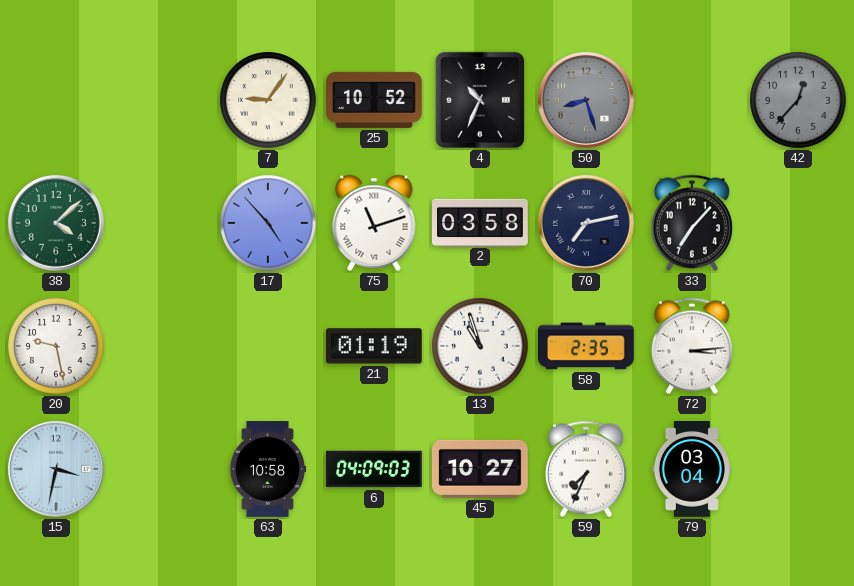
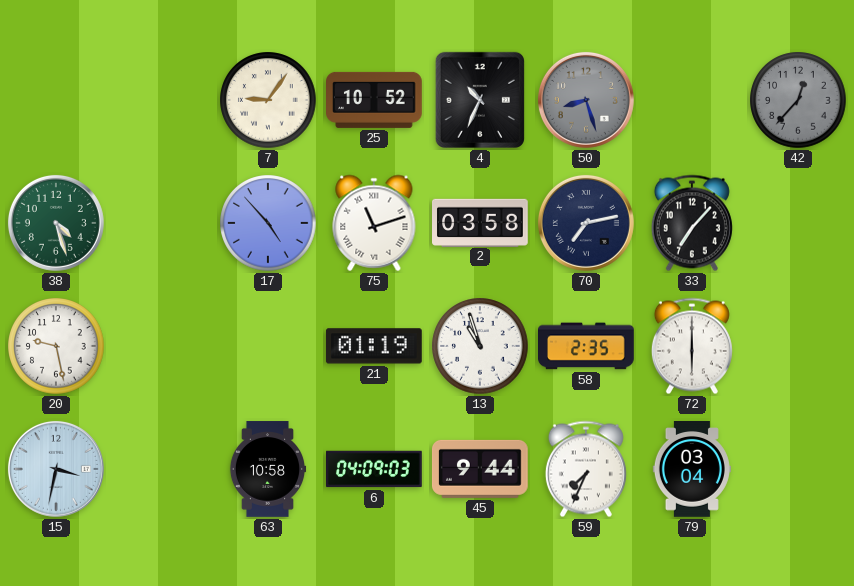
38: 4:08 -> 4:27
72: 3:14 -> 6:00
45: 10:27 -> 9:44
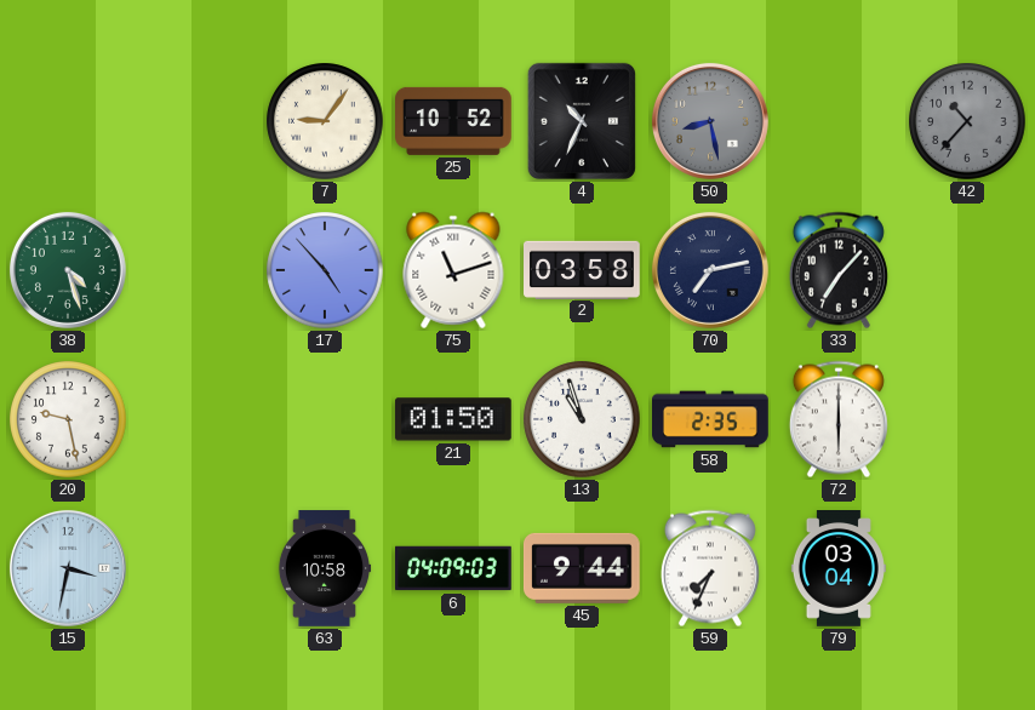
50: 8:27 -> 8:28
42: 12:37 -> 10:37
21: 01:19 -> 01:50
